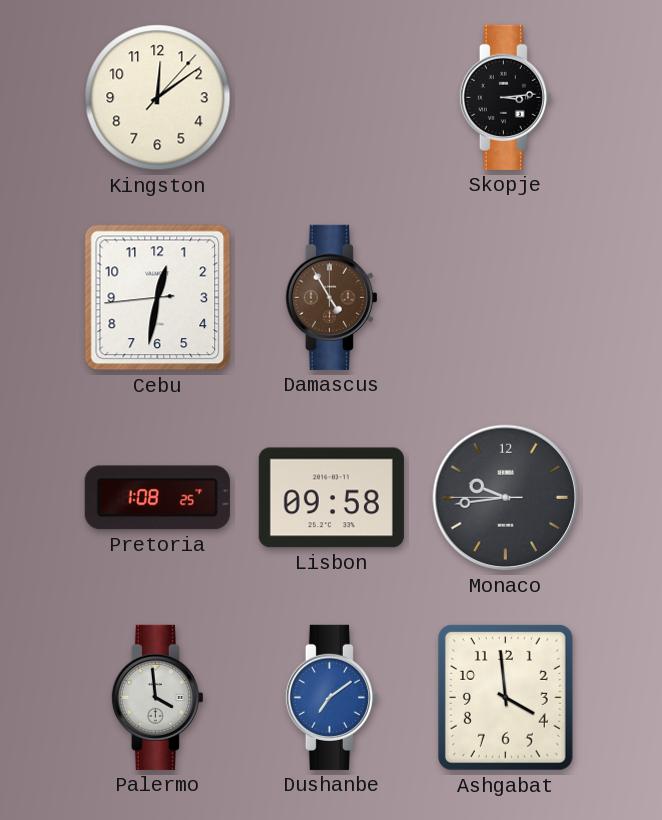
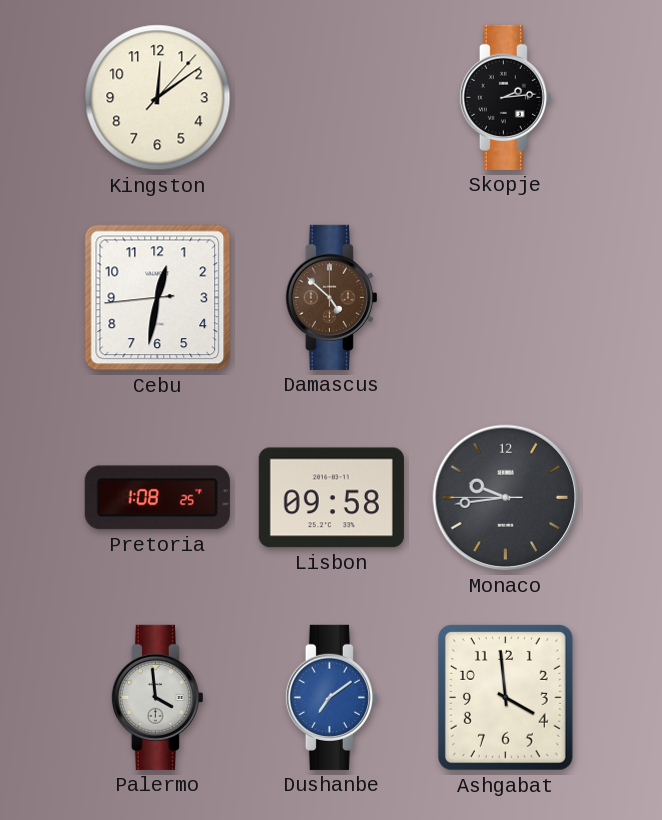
Skopje: 3:14 -> 2:14
Damascus: 4:55 -> 4:52
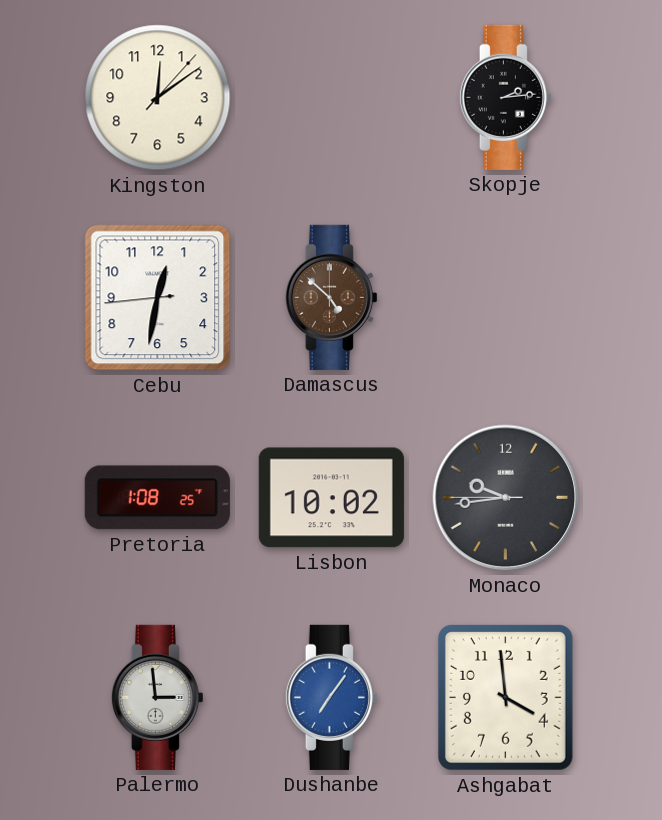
Lisbon: 09:58 -> 10:02
Palermo: 3:59 -> 2:59
Dushanbe: 7:09 -> 7:06
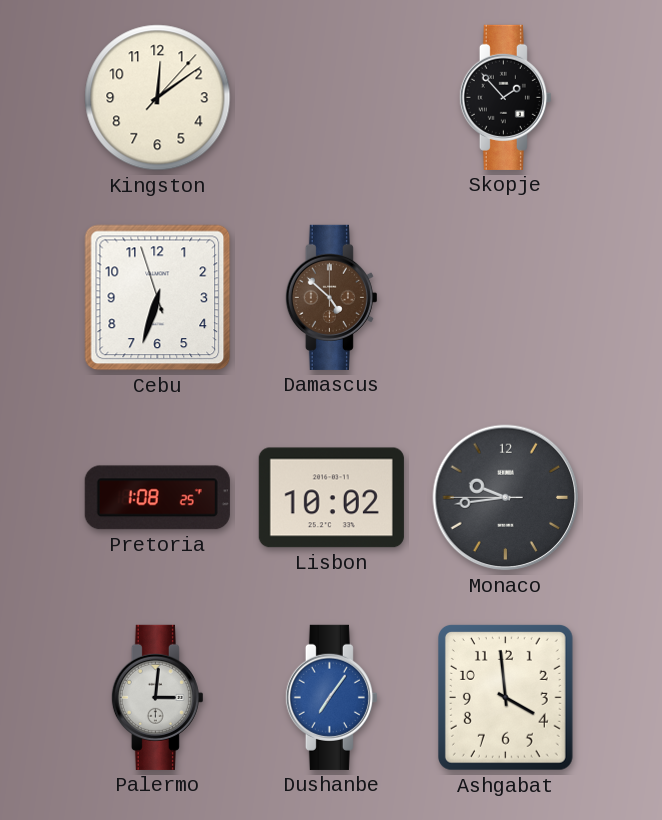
Skopje: 2:14 -> 1:53
Cebu: 12:31 -> 6:32
Palermo: 2:59 -> 3:01
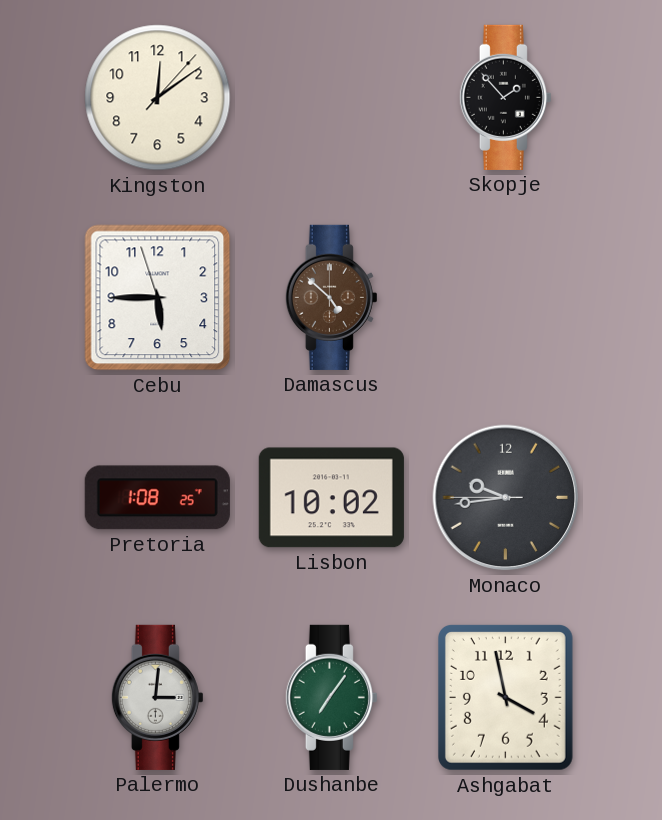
Cebu: 6:32 -> 5:44
Dushanbe dial: blue -> green
Ashgabat: 3:59 -> 3:58
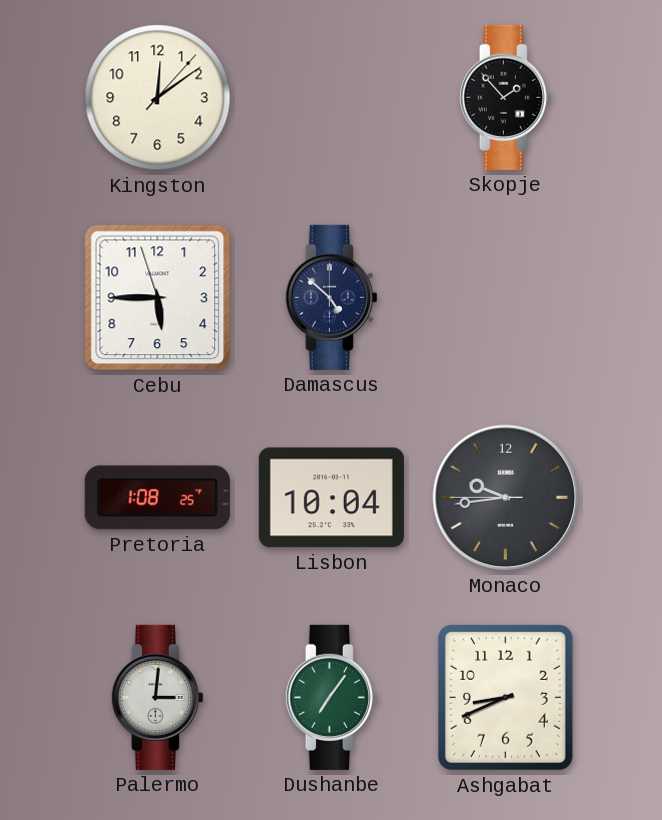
Damascus dial: brown -> navy
Lisbon: 10:02 -> 10:04
Ashgabat: 3:58 -> 8:41
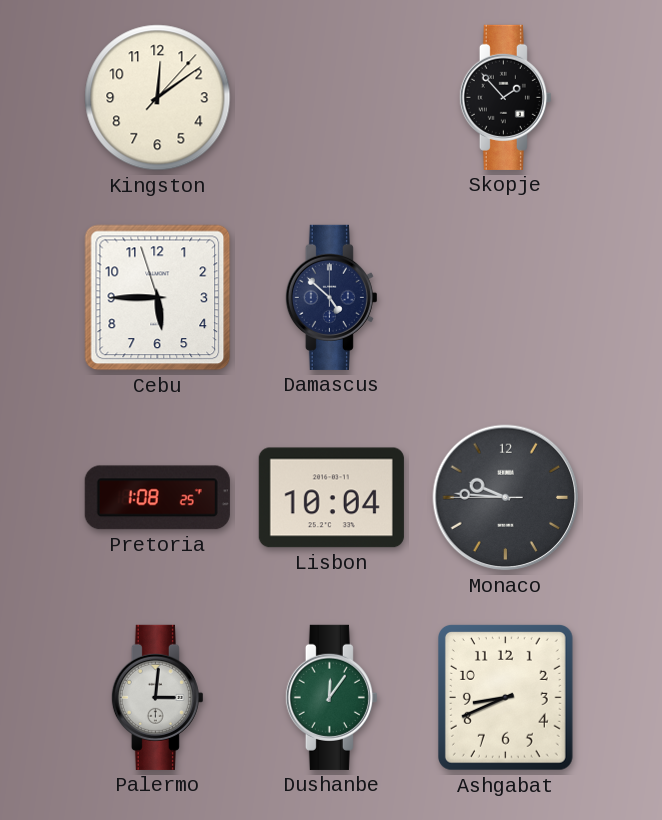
Monaco: 9:43 -> 9:45
Dushanbe: 7:06 -> 12:06
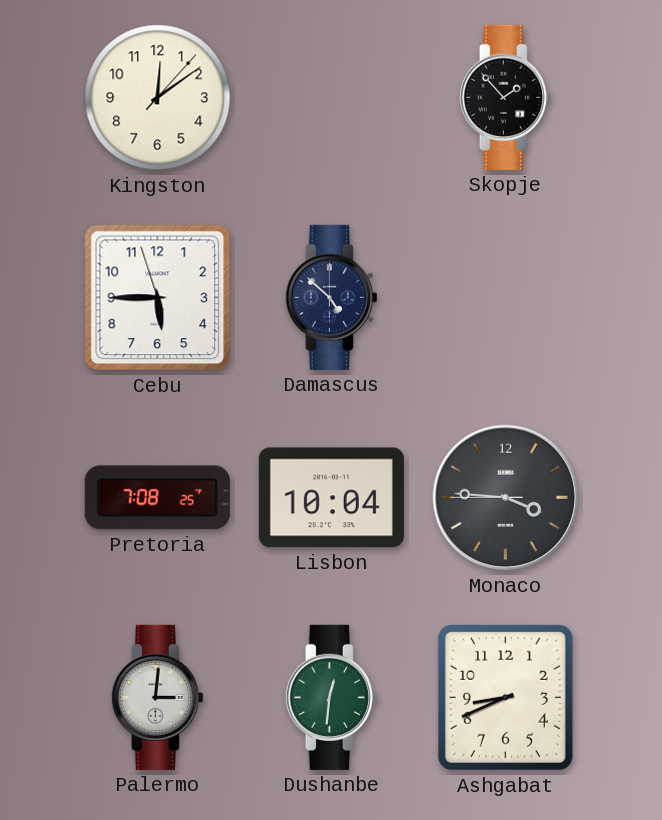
Pretoria: 1:08 -> 7:08
Monaco: 9:45 -> 3:45
Dushanbe: 12:06 -> 12:31
